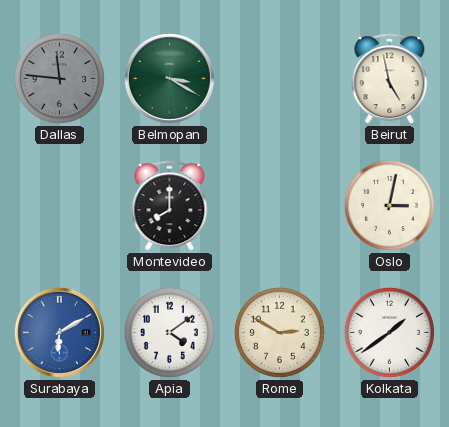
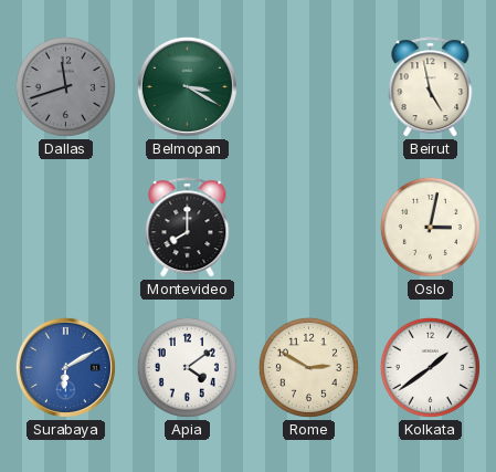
Dallas: 11:46 -> 11:42
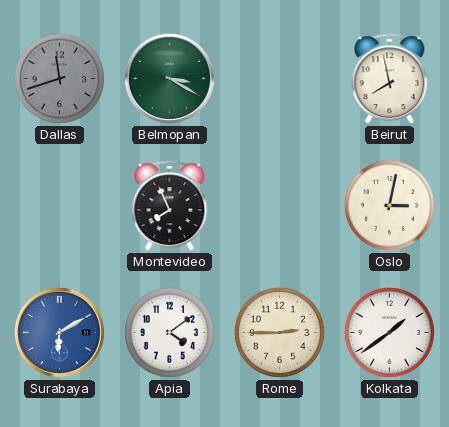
Beirut: 4:58 -> 7:58
Montevideo: 8:00 -> 7:56
Rome: 2:50 -> 2:45
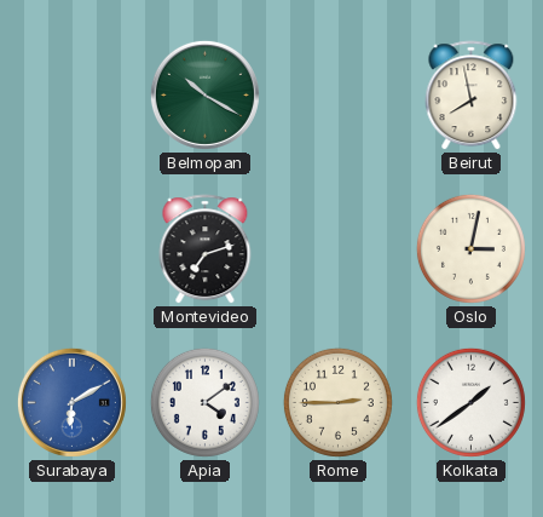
Dallas: 11:42 -> none
Belmopan: 3:20 -> 10:20
Montevideo: 7:56 -> 7:12
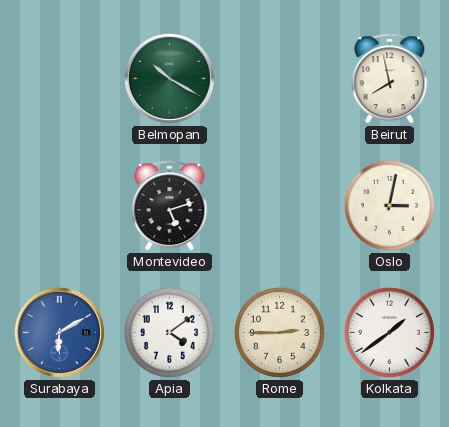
Montevideo: 7:12 -> 5:12
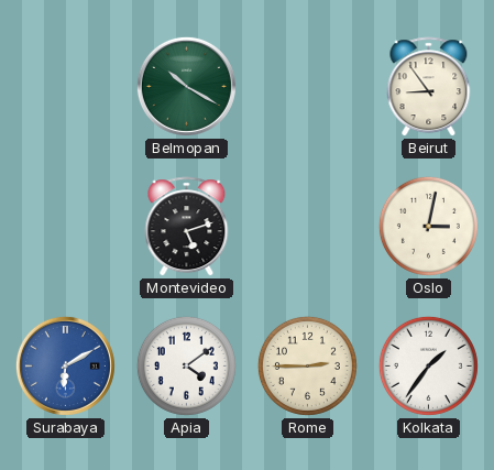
Beirut: 7:58 -> 8:54
Kolkata: 1:39 -> 1:36
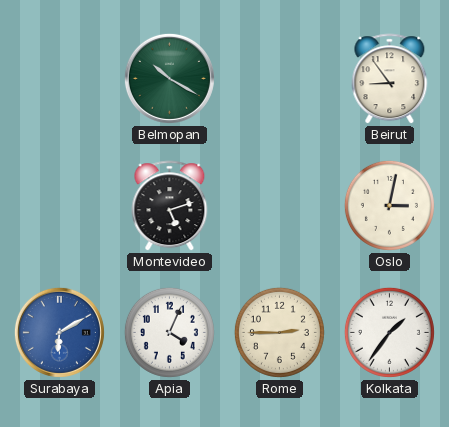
Apia: 4:09 -> 4:04
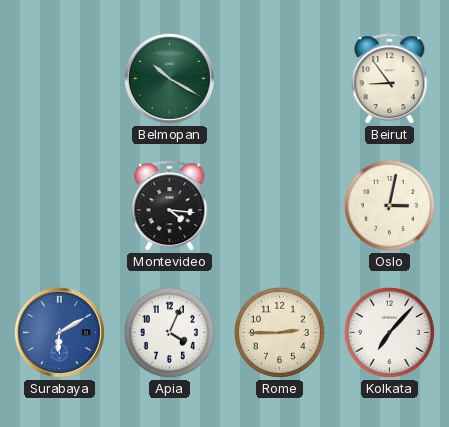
Montevideo: 5:12 -> 4:16
Kolkata: 1:36 -> 7:07
